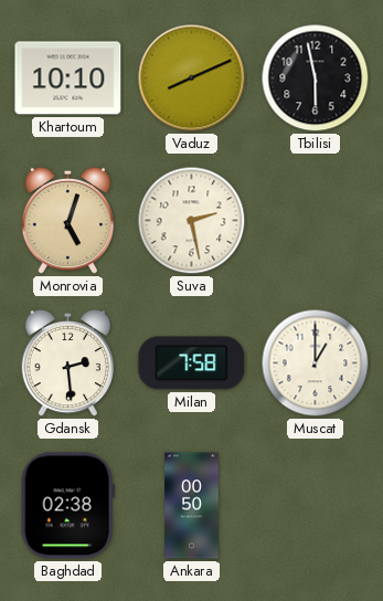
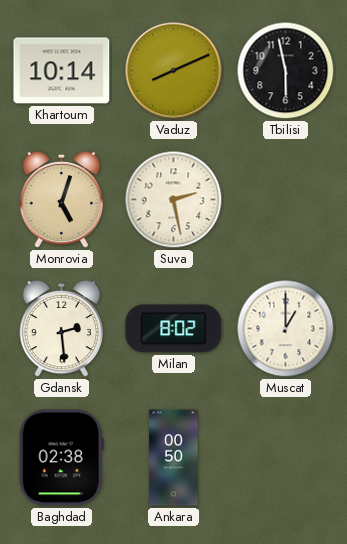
Khartoum: 10:10 -> 10:14
Milan: 7:58 -> 8:02
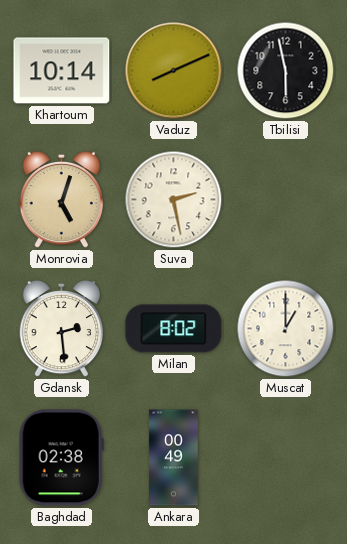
Ankara: 00:50 -> 00:49
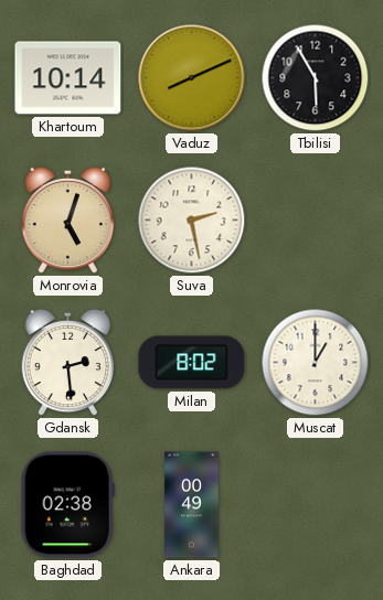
Tbilisi: 5:58 -> 5:55
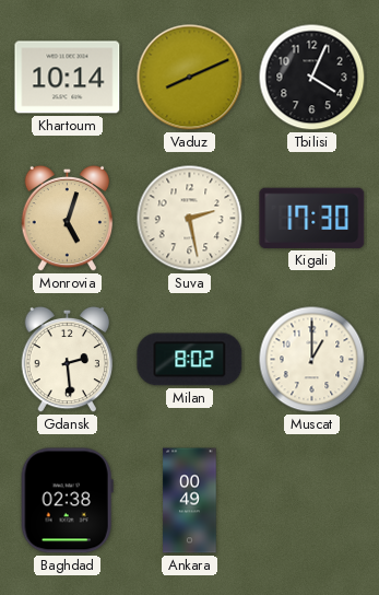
Tbilisi: 5:55 -> 4:04
Kigali: none -> 17:30
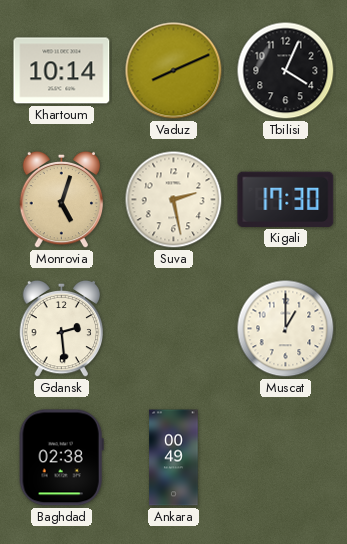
Milan: 8:02 -> none
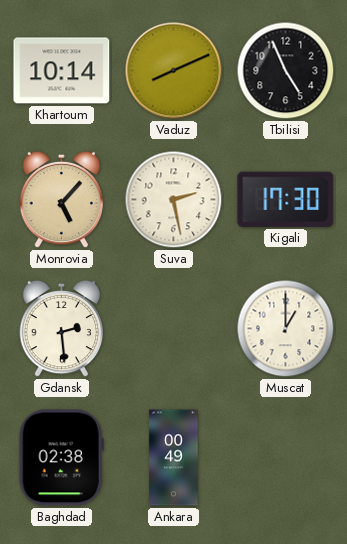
Tbilisi: 4:04 -> 4:56
Monrovia: 5:03 -> 5:07
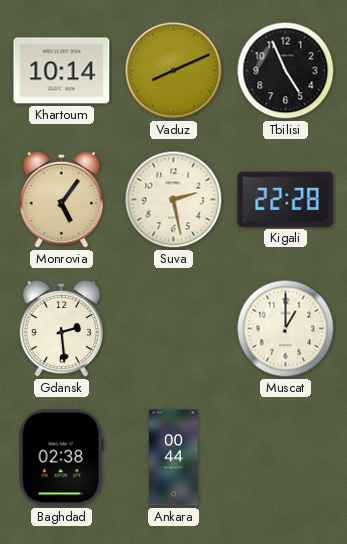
Monrovia: 5:07 -> 5:06
Kigali: 17:30 -> 22:28
Ankara: 00:49 -> 00:44
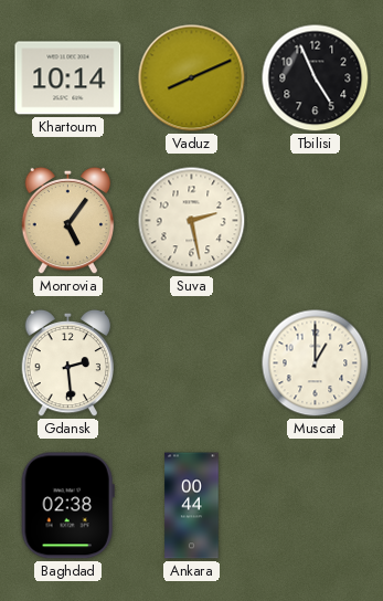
Kigali: 22:28 -> none
